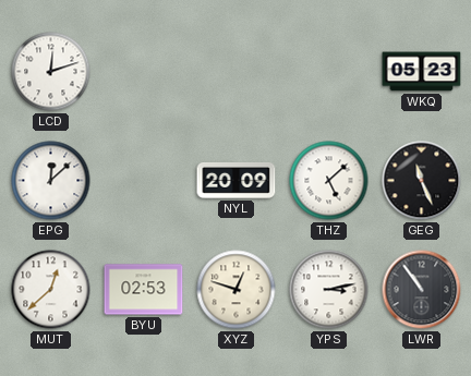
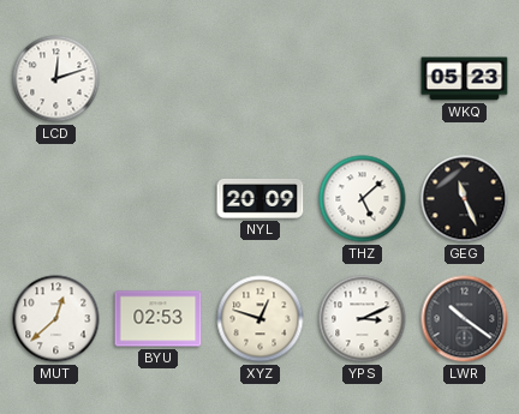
EPG: 12:08 -> none
YPS: 3:13 -> 3:11
LWR: 10:54 -> 10:21
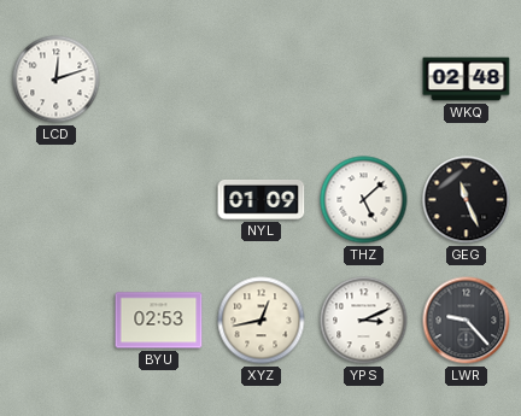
WKQ: 05:23 -> 02:48
NYL: 20:09 -> 01:09
MUT: 12:38 -> none
XYZ: 12:48 -> 12:43
LWR: 10:21 -> 9:23
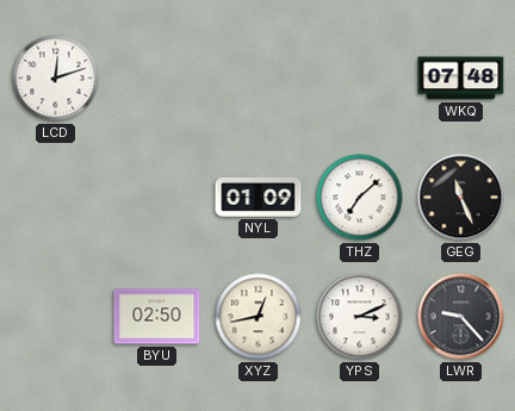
WKQ: 02:48 -> 07:48
THZ: 5:08 -> 7:08
BYU: 02:53 -> 02:50
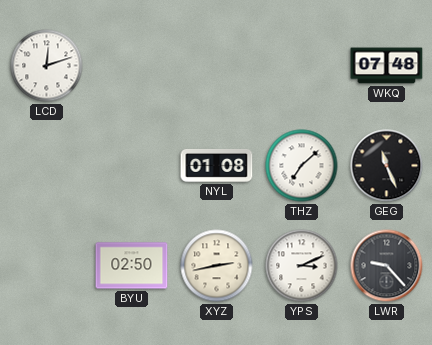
NYL: 01:09 -> 01:08
XYZ: 12:43 -> 2:43
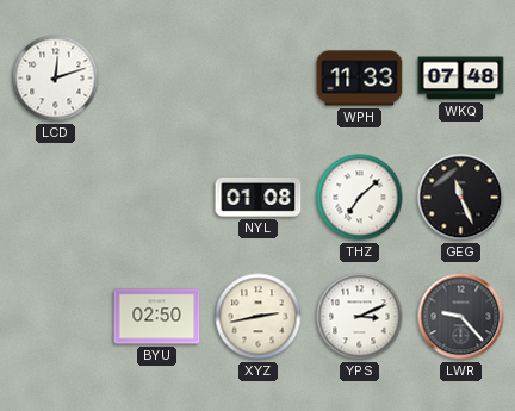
WPH: none -> 11:33
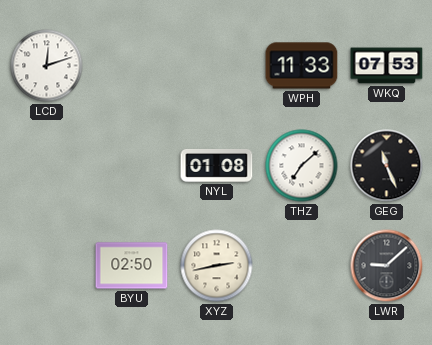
WKQ: 07:48 -> 07:53
YPS: 3:11 -> none
LWR: 9:23 -> 9:08
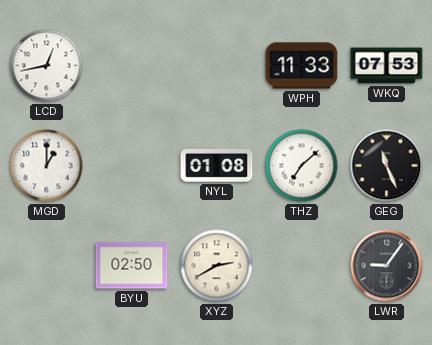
LCD: 12:12 -> 12:43
MGD: none -> 1:00
XYZ: 2:43 -> 2:40
LWR: 9:08 -> 9:06
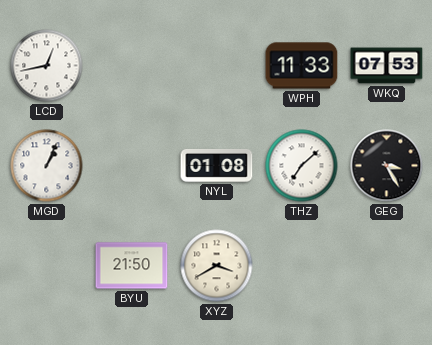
MGD: 1:00 -> 1:04
GEG: 11:26 -> 3:25
BYU: 02:50 -> 21:50
XYZ: 2:40 -> 3:40
LWR: 9:06 -> none
